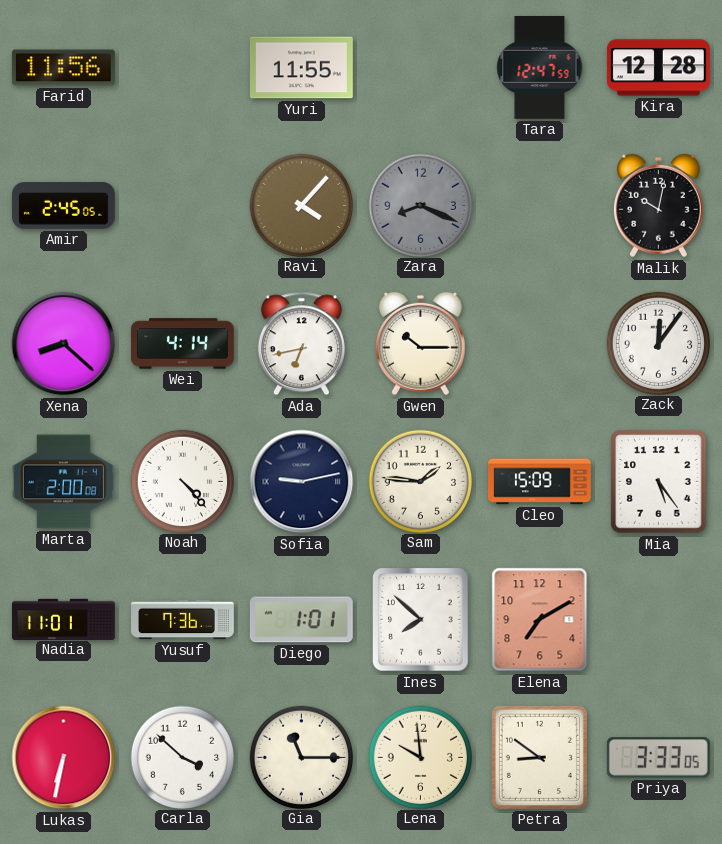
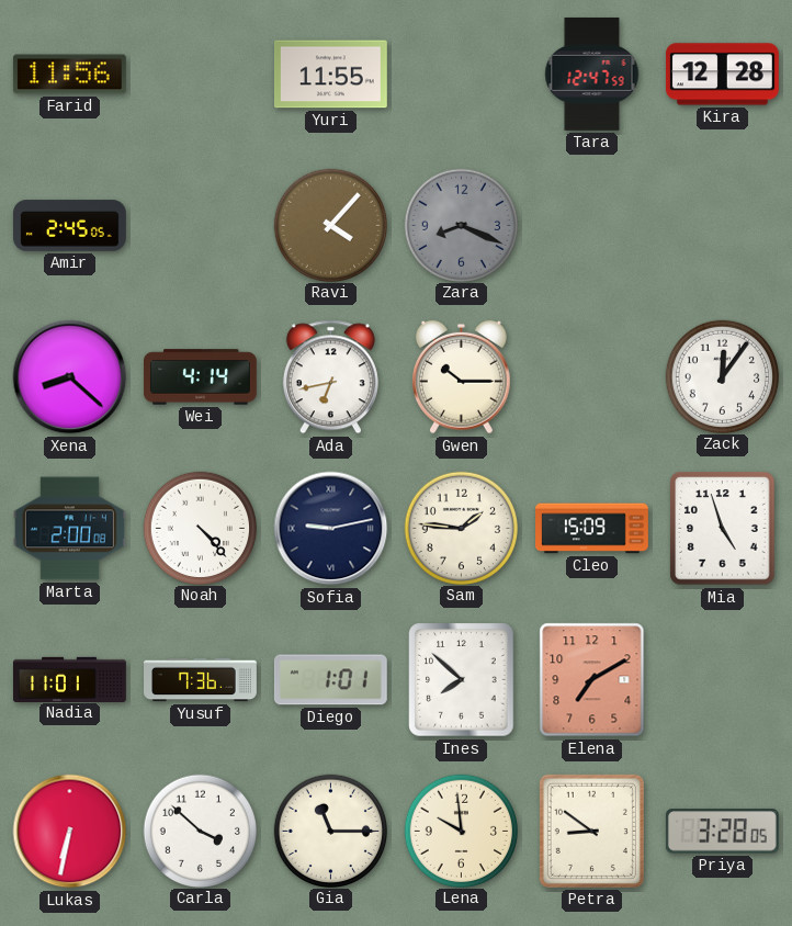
Malik: 10:02 -> none
Mia: 5:24 -> 4:57
Priya: 3:33 -> 3:28
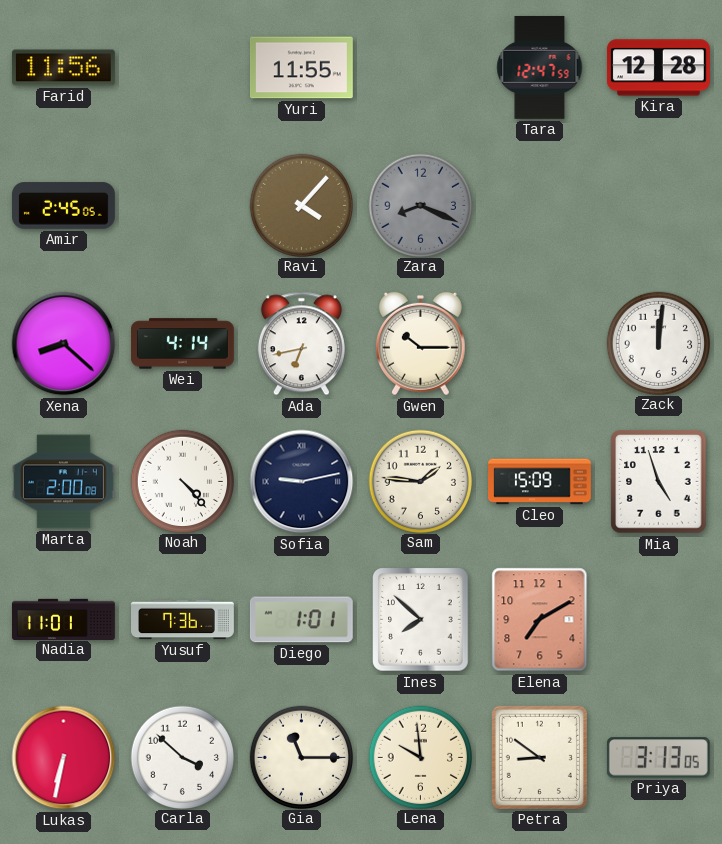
Zack: 12:06 -> 12:01
Priya: 3:28 -> 3:13
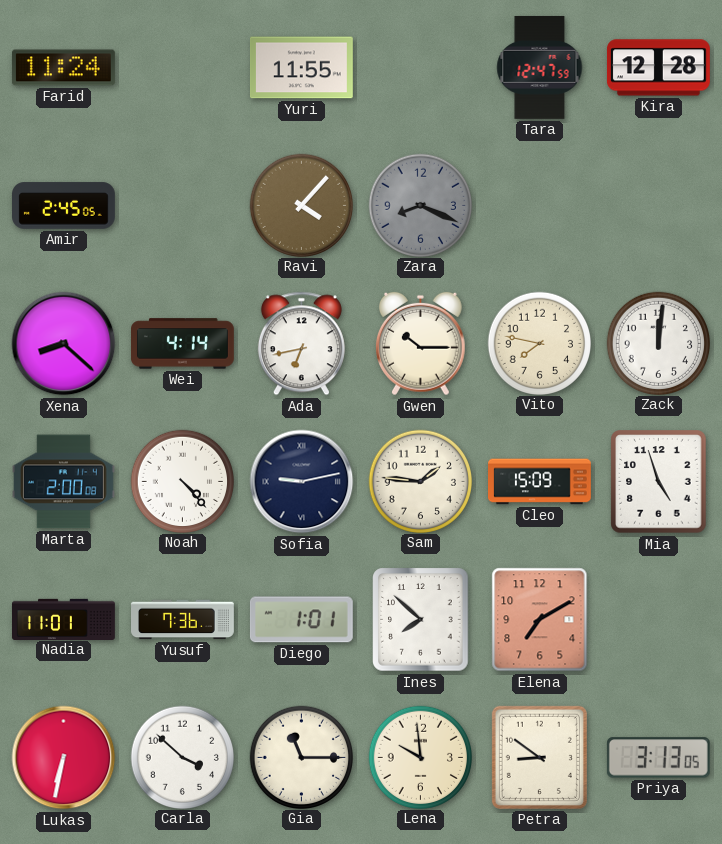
Farid: 11:56 -> 11:24
Vito: none -> 7:47
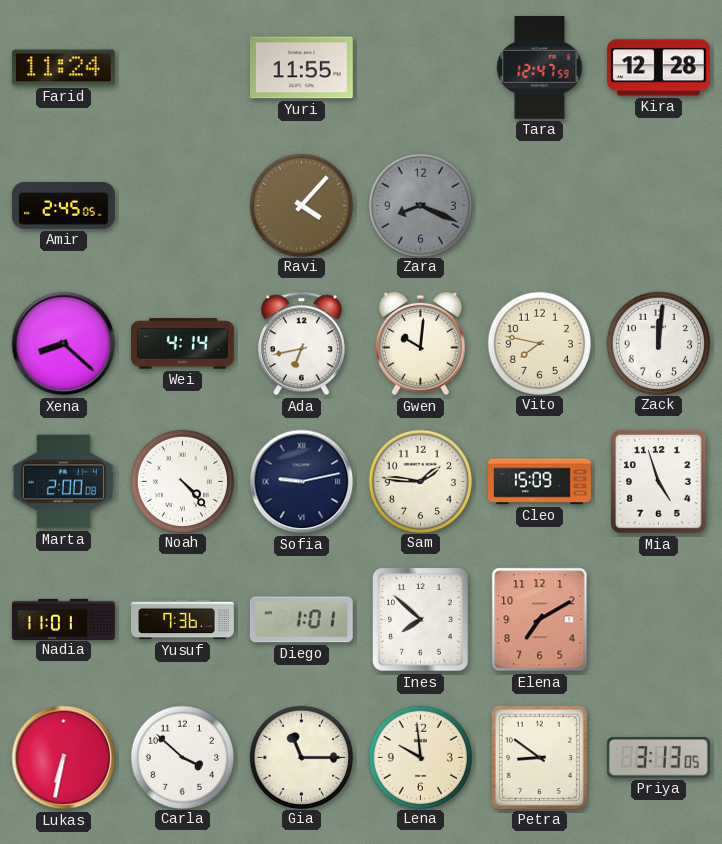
Gwen: 10:15 -> 10:01
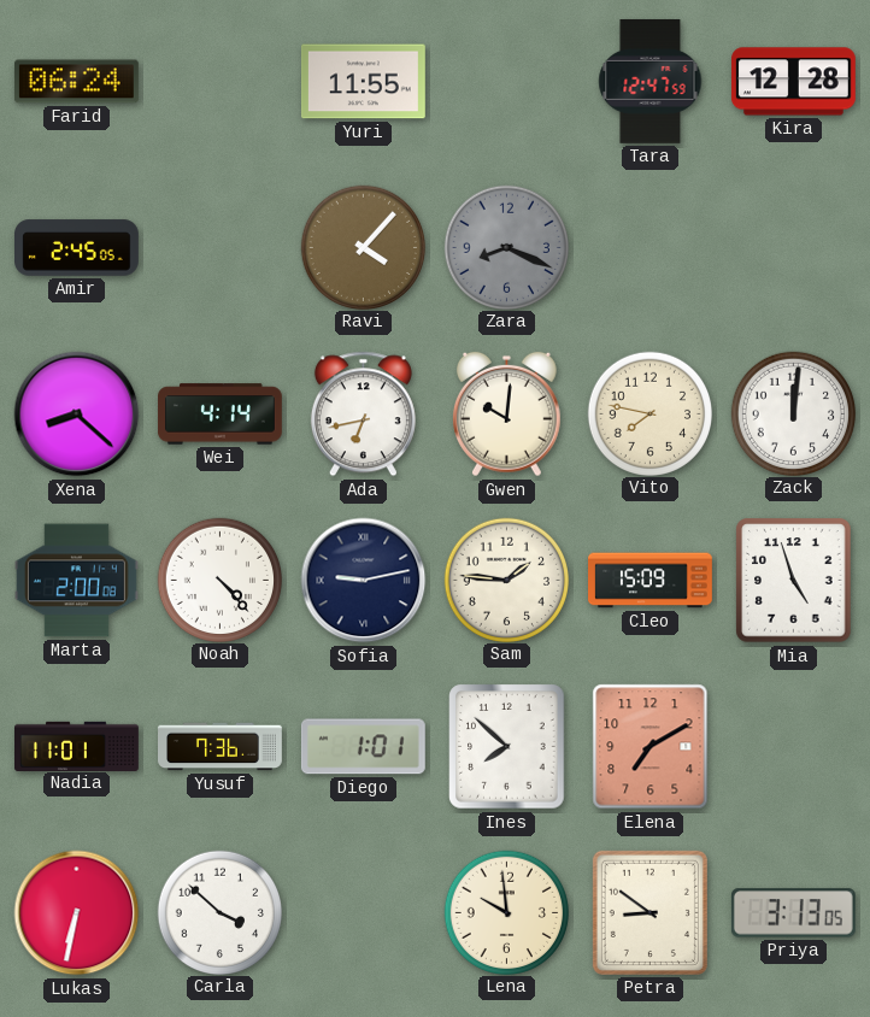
Farid: 11:24 -> 06:24
Gia: 11:15 -> none
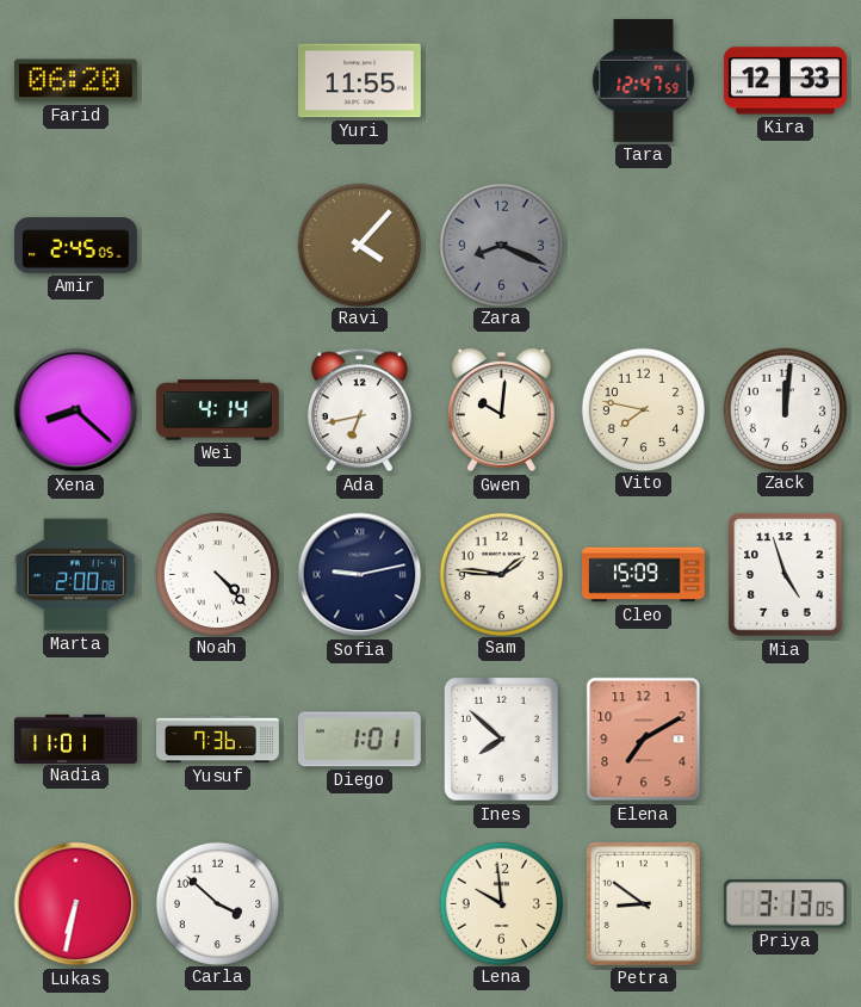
Farid: 06:24 -> 06:20
Kira: 12:28 -> 12:33
